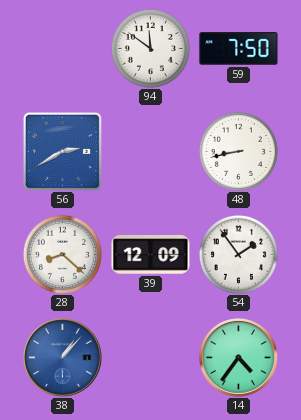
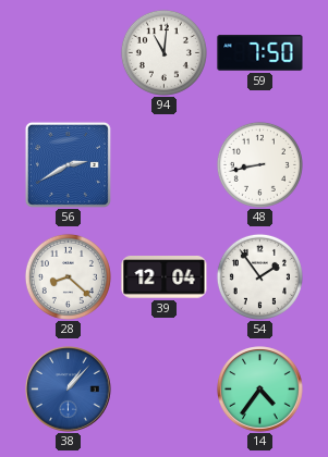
94: 11:51 -> 11:01
39: 12:09 -> 12:04
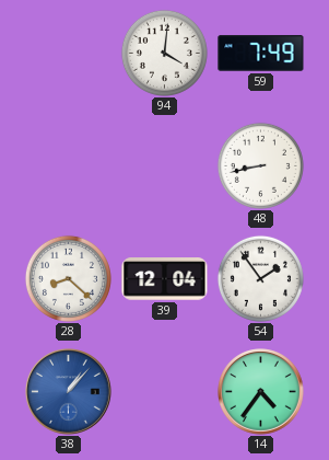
94: 11:01 -> 4:01
59: 7:50 -> 7:49
56: 2:40 -> none
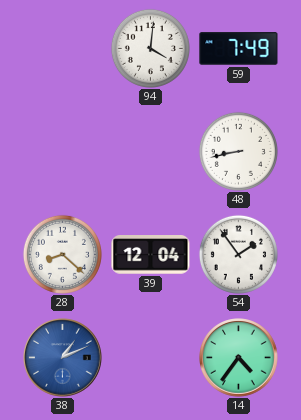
38: 1:07 -> 1:11
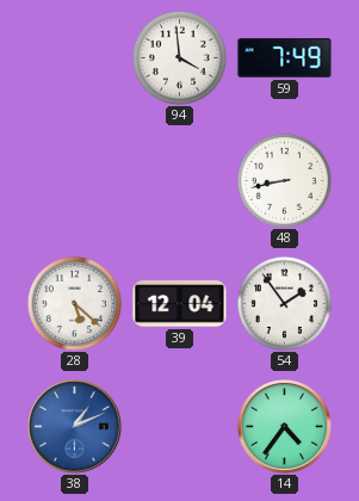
94: 4:01 -> 3:59
28: 8:22 -> 5:22
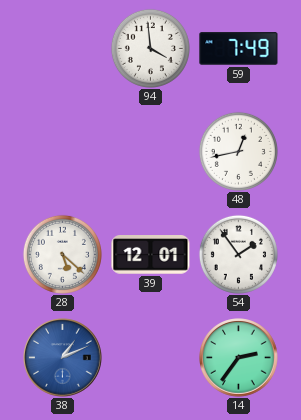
48: 8:43 -> 12:43
39: 12:04 -> 12:01
14: 4:36 -> 2:36
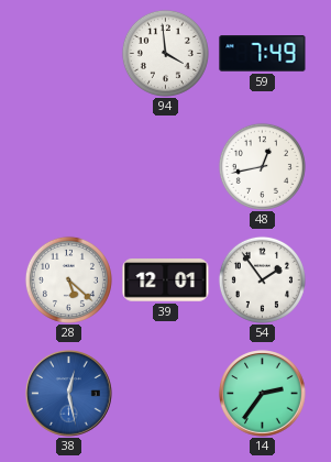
38: 1:11 -> 12:28
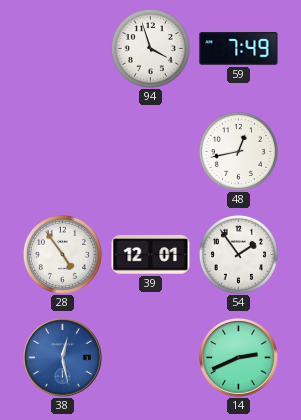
94: 3:59 -> 3:57
28: 5:22 -> 4:54
14: 2:36 -> 2:41
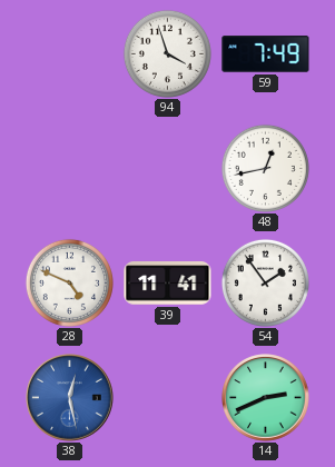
28: 4:54 -> 4:49
39: 12:01 -> 11:41
